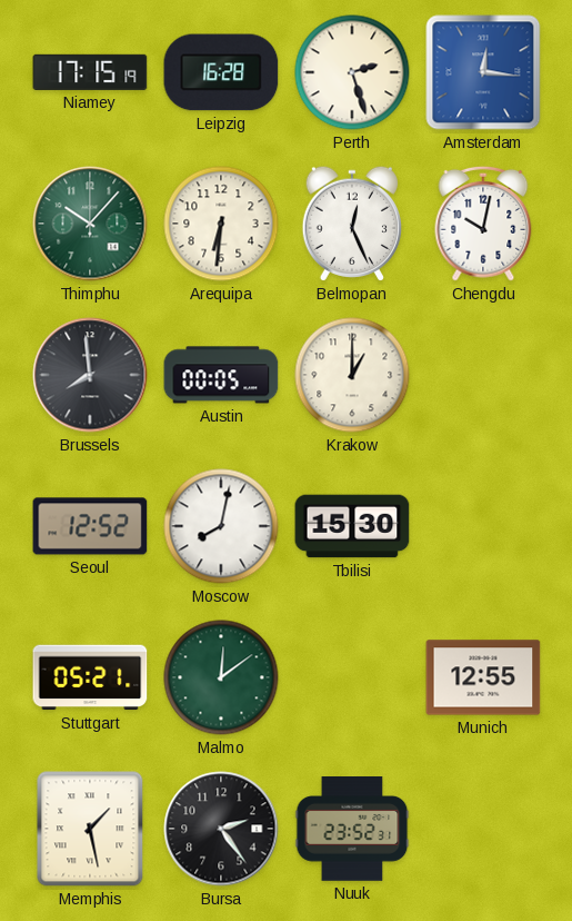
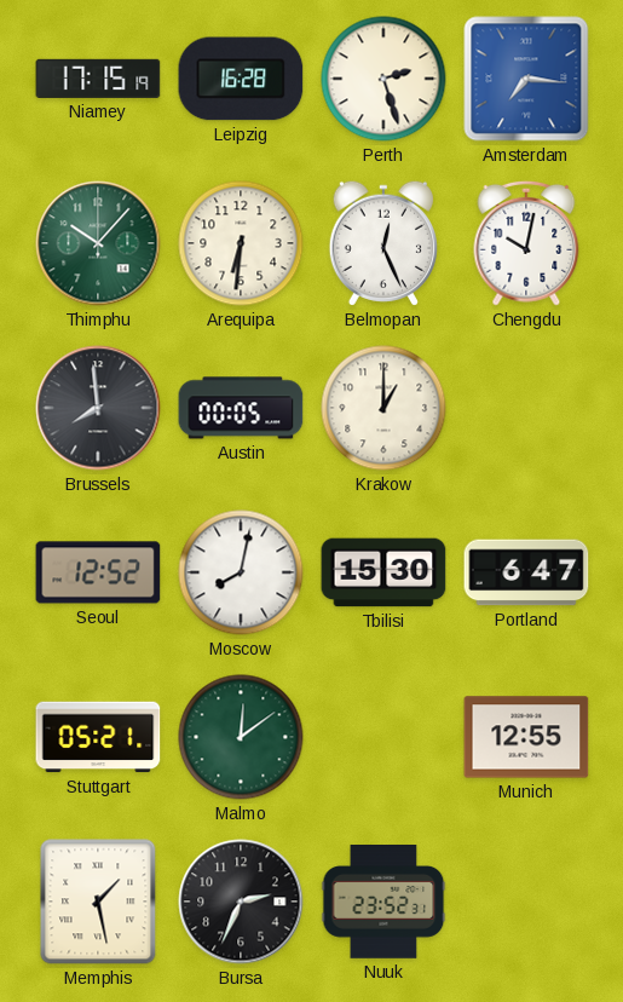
Amsterdam: 12:16 -> 7:16
Portland: none -> 6:47
Bursa: 2:24 -> 2:34
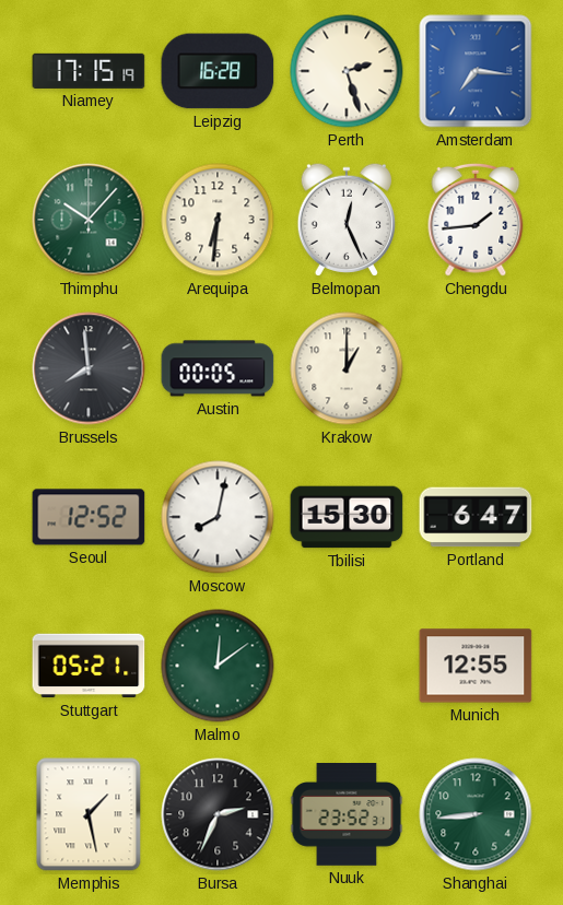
Chengdu: 10:02 -> 1:44
Shanghai: none -> 8:44
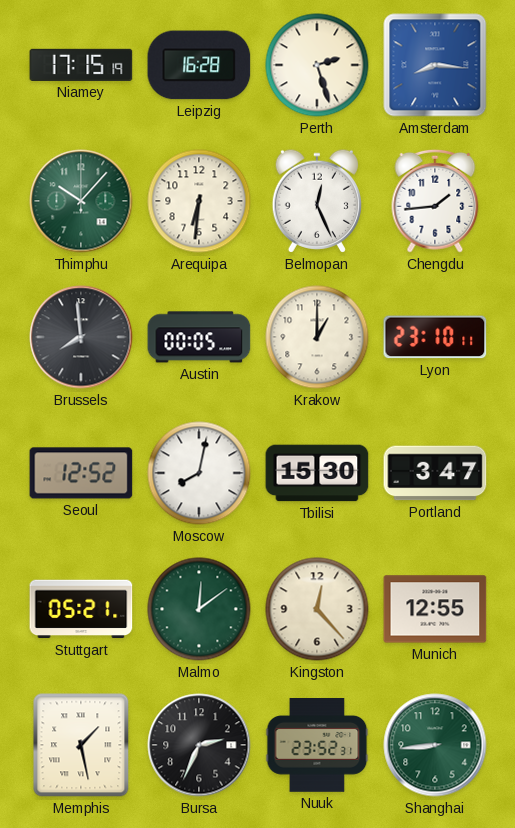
Amsterdam: 7:16 -> 8:16
Lyon: none -> 23:10
Portland: 6:47 -> 3:47
Kingston: none -> 12:23
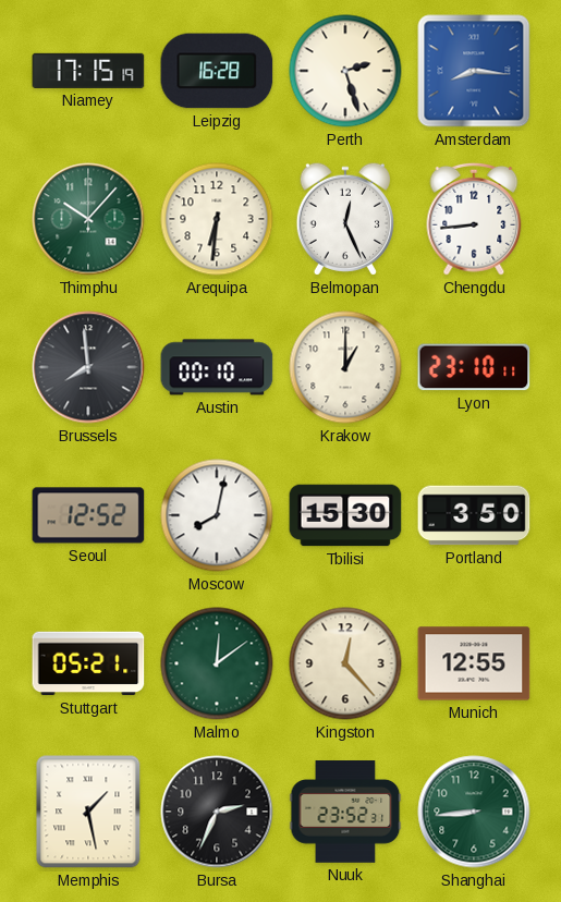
Chengdu: 1:44 -> 8:44
Austin: 00:05 -> 00:10
Portland: 3:47 -> 3:50
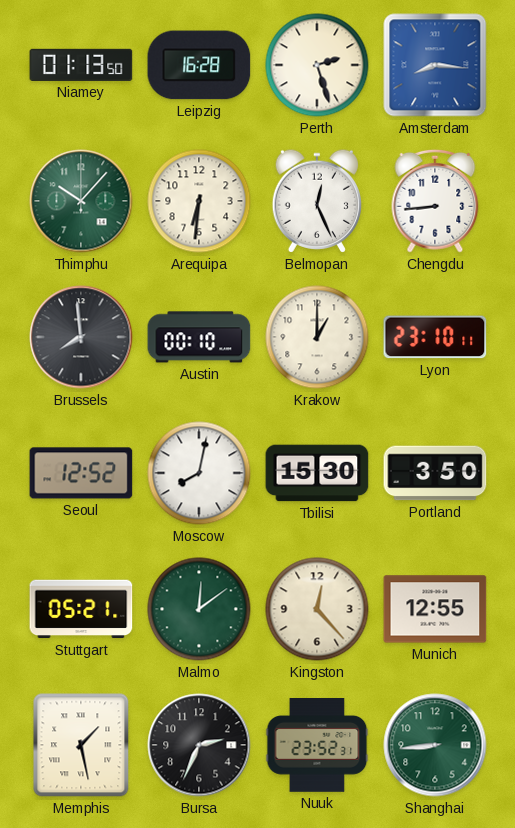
Niamey: 17:15 -> 01:13
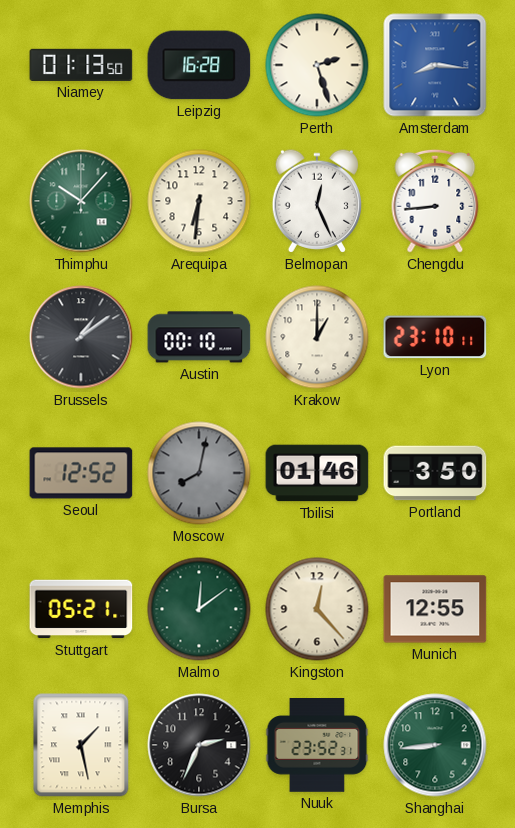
Brussels: 7:59 -> 1:09
Moscow dial: white -> grey
Tbilisi: 15:30 -> 01:46
